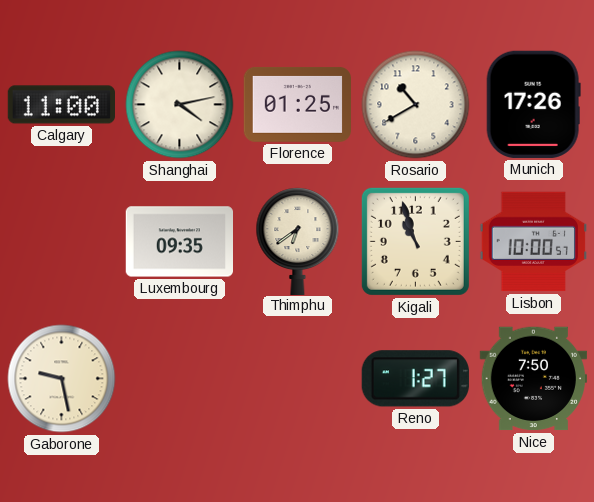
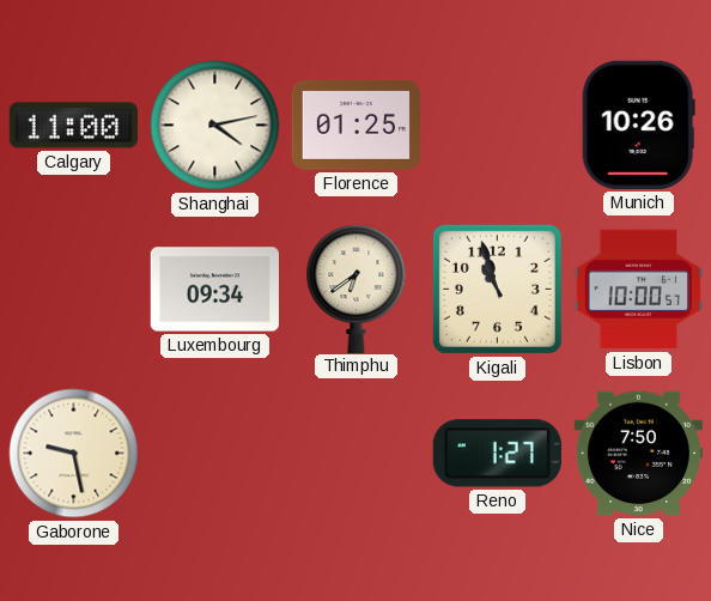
Rosario: 10:40 -> none
Munich: 17:26 -> 10:26
Luxembourg: 09:35 -> 09:34
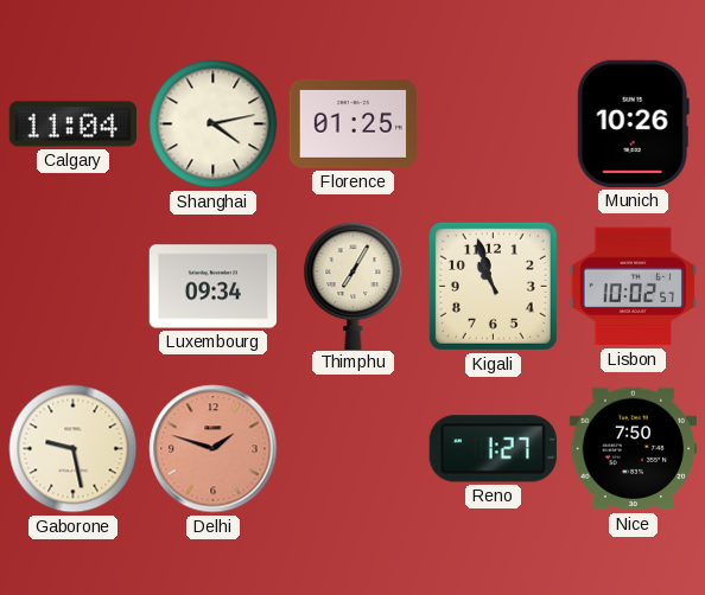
Calgary: 11:00 -> 11:04
Thimphu: 6:39 -> 7:05
Lisbon: 10:00 -> 10:02
Delhi: none -> 1:48
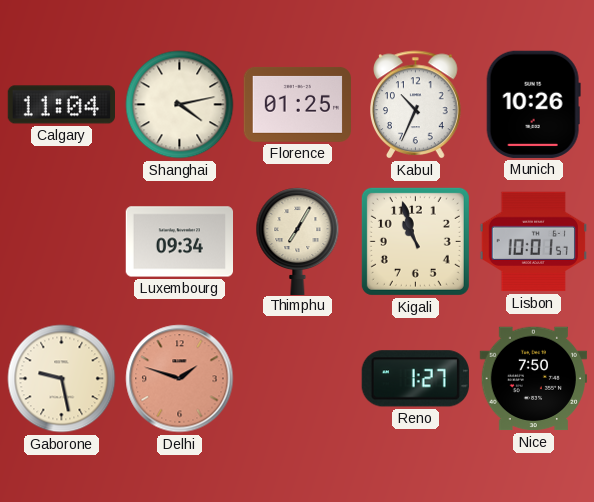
Kabul: none -> 10:34
Lisbon: 10:02 -> 10:01
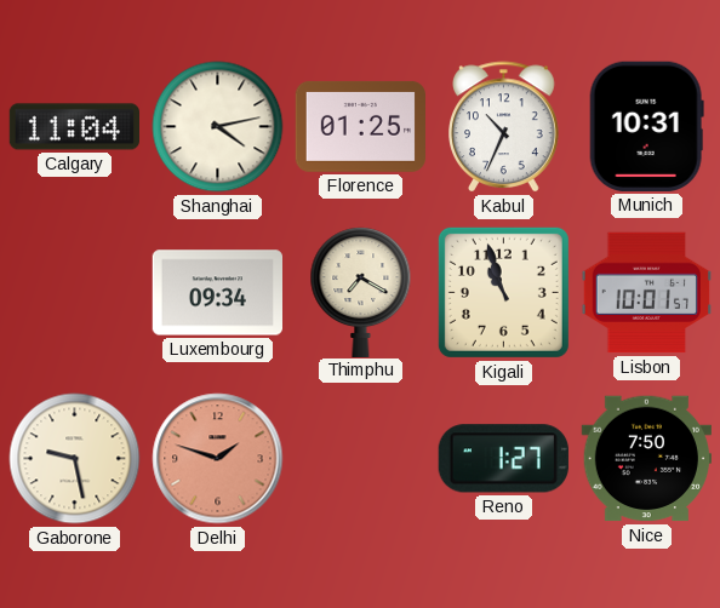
Munich: 10:26 -> 10:31
Thimphu: 7:05 -> 7:20
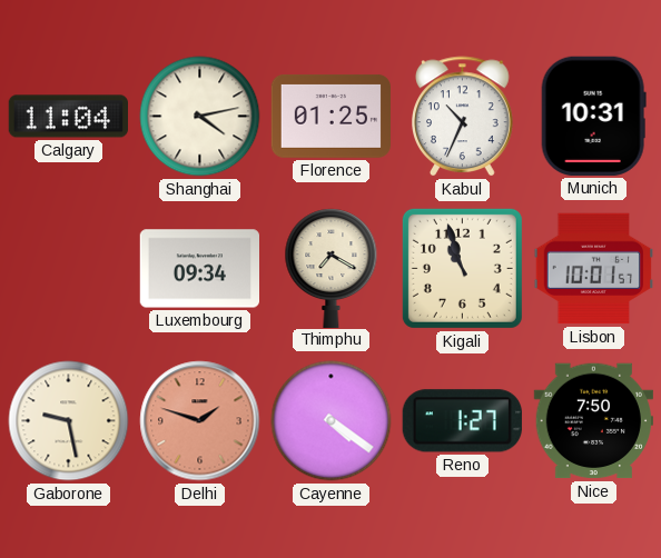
Cayenne: none -> 4:21
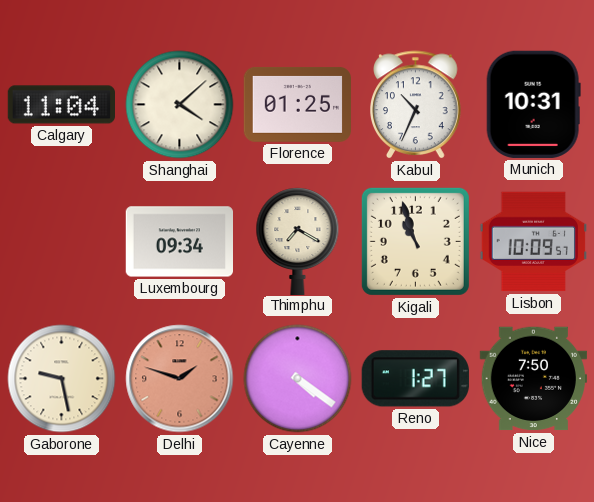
Shanghai: 4:13 -> 4:08
Lisbon: 10:01 -> 10:09
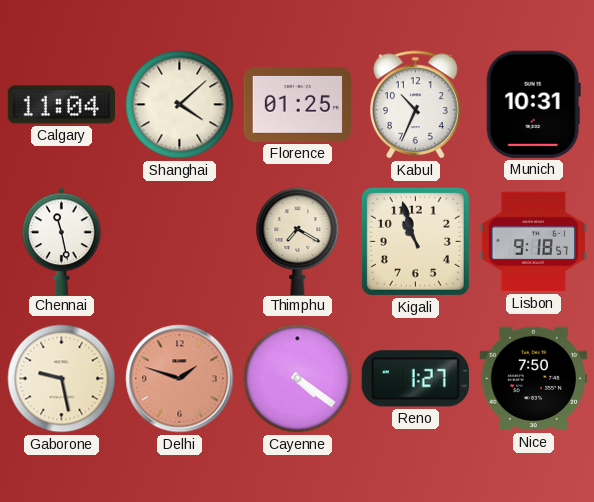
Chennai: none -> 11:28
Luxembourg: 09:34 -> none
Lisbon: 10:09 -> 9:18
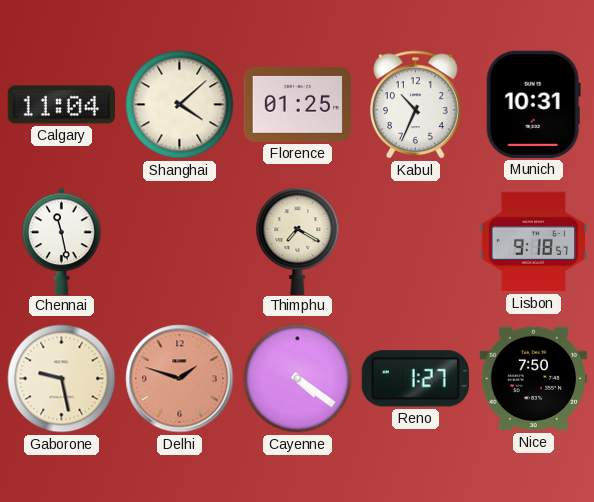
Kigali: 10:57 -> none
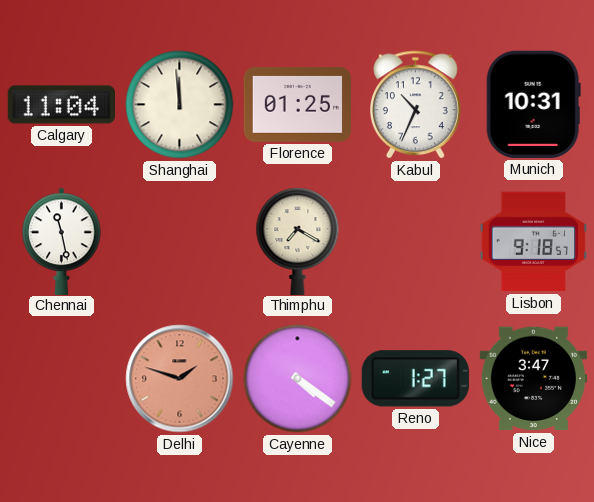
Shanghai: 4:08 -> 11:59
Gaborone: 9:28 -> none
Nice: 7:50 -> 3:47
